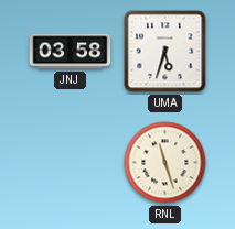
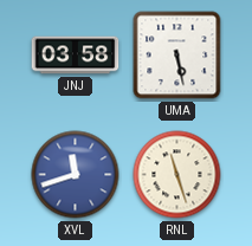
UMA: 5:33 -> 5:28
XVL: none -> 11:42
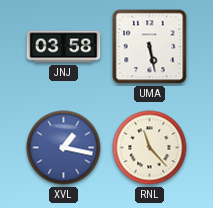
XVL: 11:42 -> 1:17
RNL: 11:27 -> 11:23
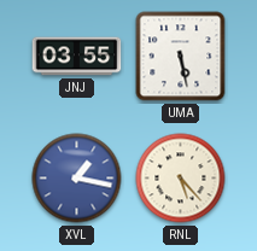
JNJ: 03:58 -> 03:55
RNL: 11:23 -> 5:23
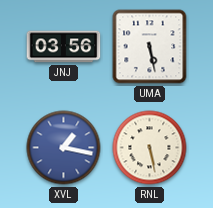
JNJ: 03:55 -> 03:56
RNL: 5:23 -> 5:28
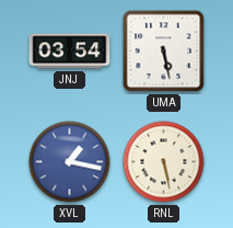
JNJ: 03:56 -> 03:54
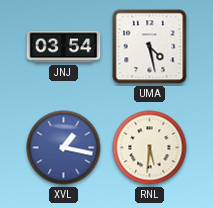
UMA: 5:28 -> 4:28
RNL: 5:28 -> 5:31
